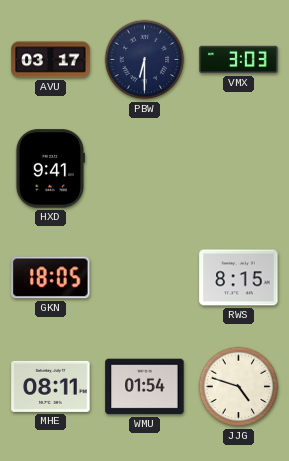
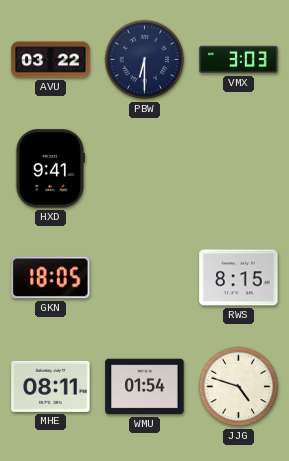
AVU: 03:17 -> 03:22
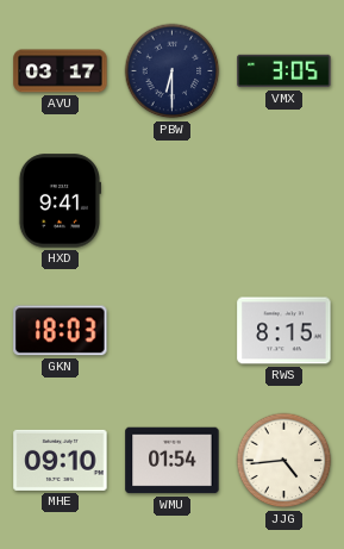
AVU: 03:22 -> 03:17
VMX: 3:03 -> 3:05
GKN: 18:05 -> 18:03
MHE: 08:11 -> 09:10
JJG: 4:48 -> 4:44
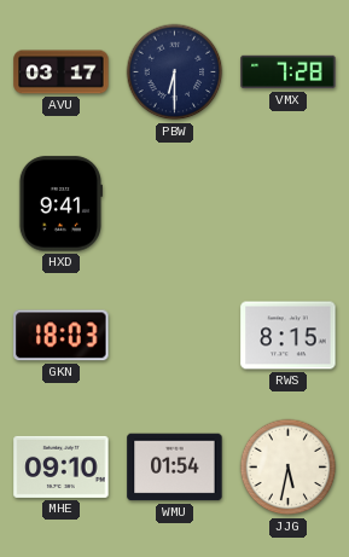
VMX: 3:05 -> 7:28
JJG: 4:44 -> 5:32
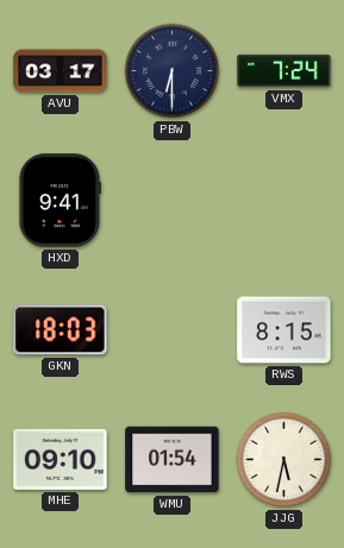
VMX: 7:28 -> 7:24
